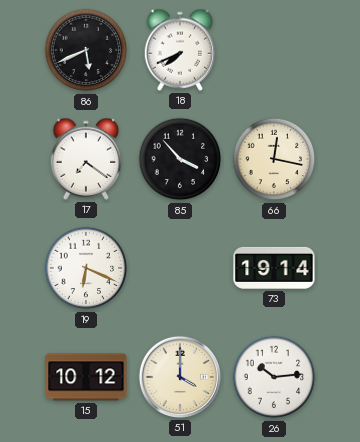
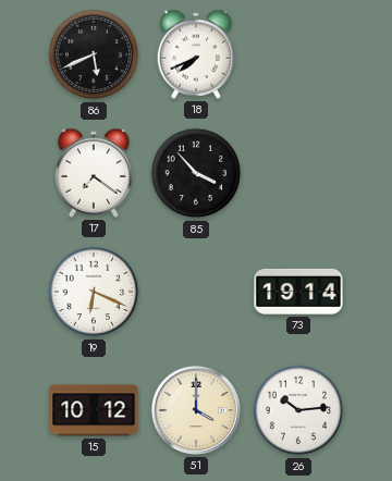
66: 12:17 -> none
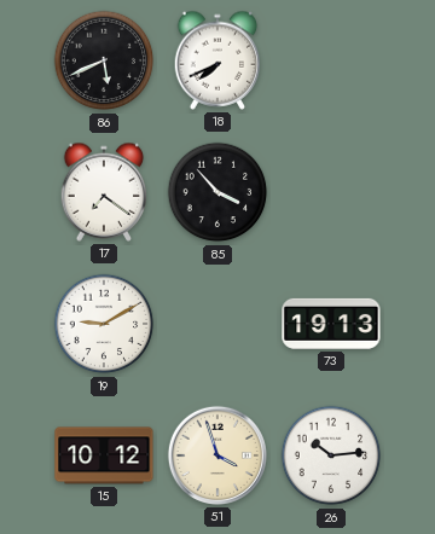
19: 6:19 -> 9:10
73: 19:14 -> 19:13
51: 4:00 -> 3:57
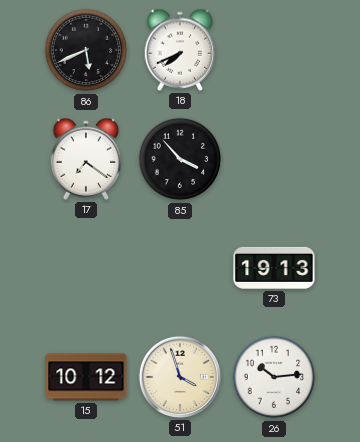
19: 9:10 -> none
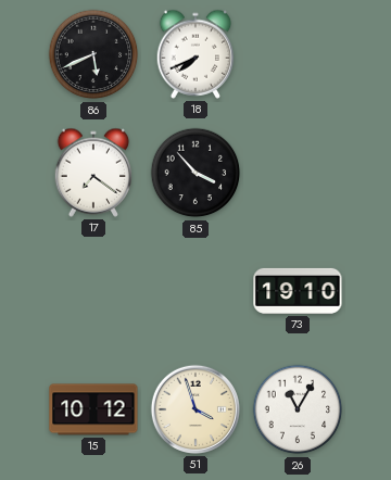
73: 19:13 -> 19:10
26: 10:14 -> 11:05
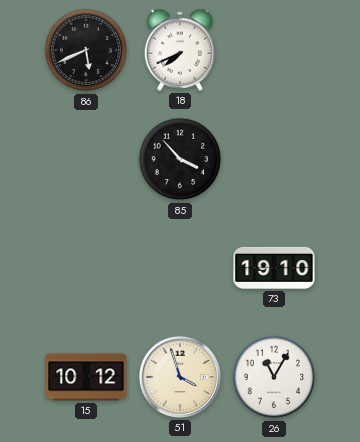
17: 7:21 -> none
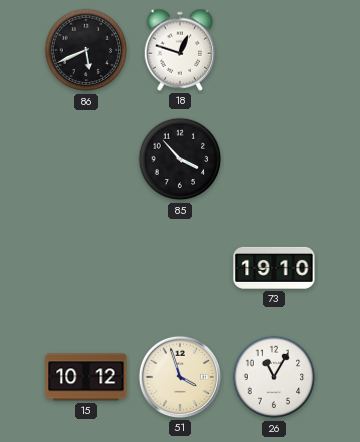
18: 7:41 -> 12:48
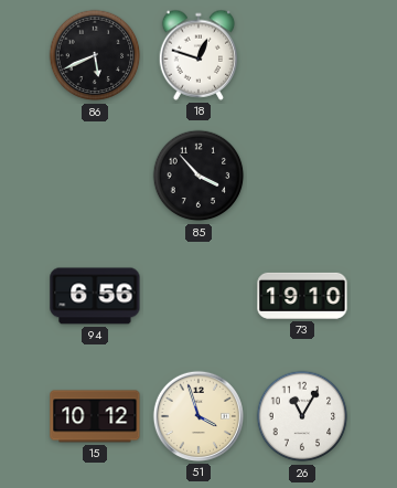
94: none -> 6:56
